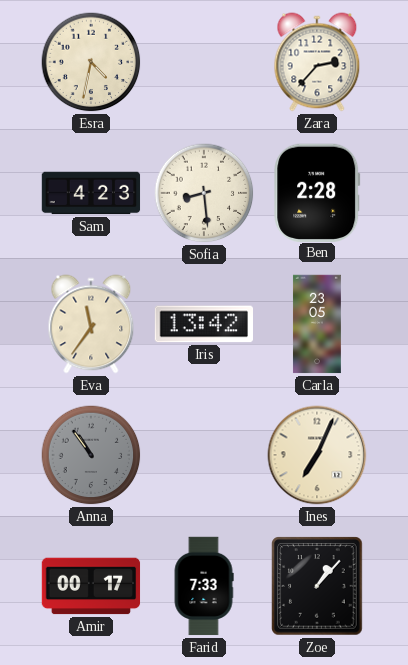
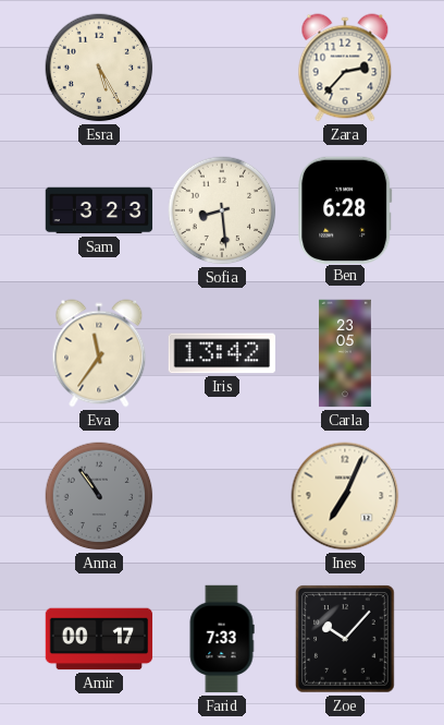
Esra: 4:32 -> 5:25
Sam: 4:23 -> 3:23
Ben: 2:28 -> 6:28
Zoe: 1:07 -> 10:07
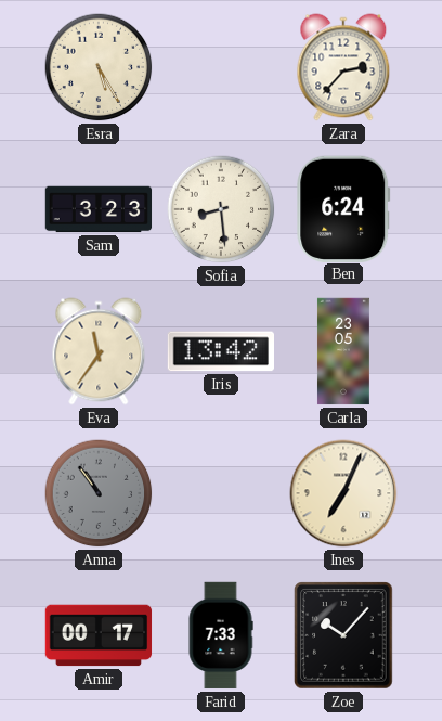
Ben: 6:28 -> 6:24
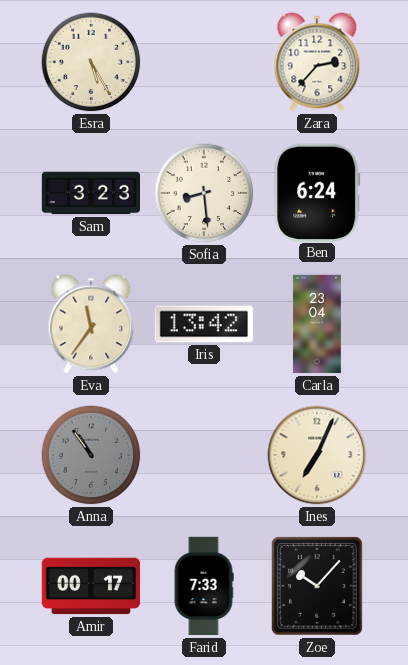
Carla: 23:05 -> 23:04
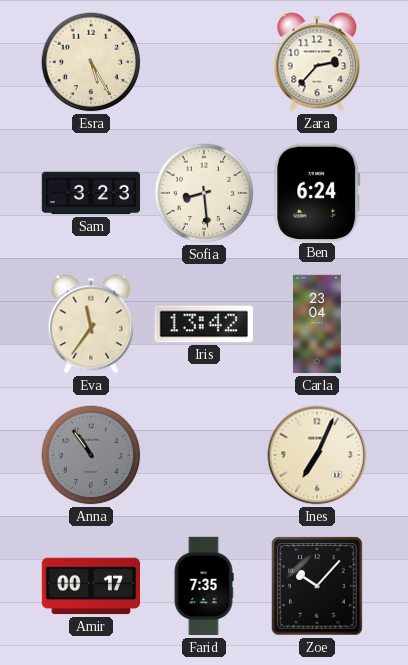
Farid: 7:33 -> 7:35
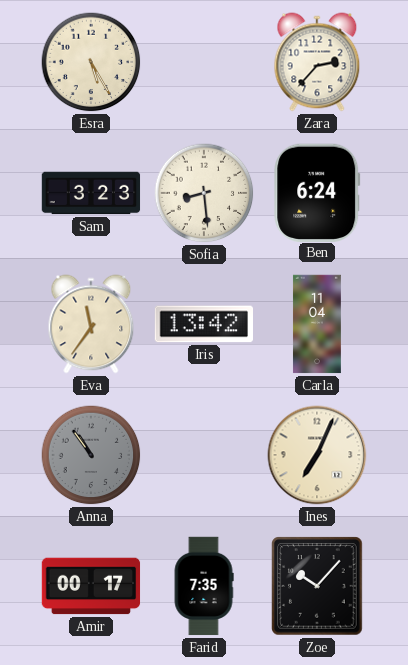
Carla: 23:04 -> 11:04
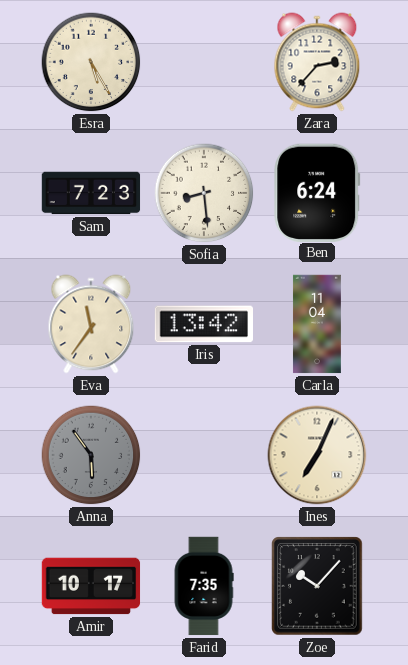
Sam: 3:23 -> 7:23
Anna: 10:54 -> 5:54
Amir: 00:17 -> 10:17
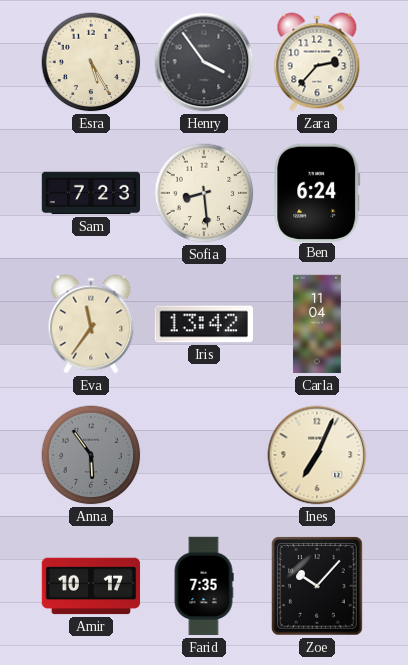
Henry: none -> 3:54
